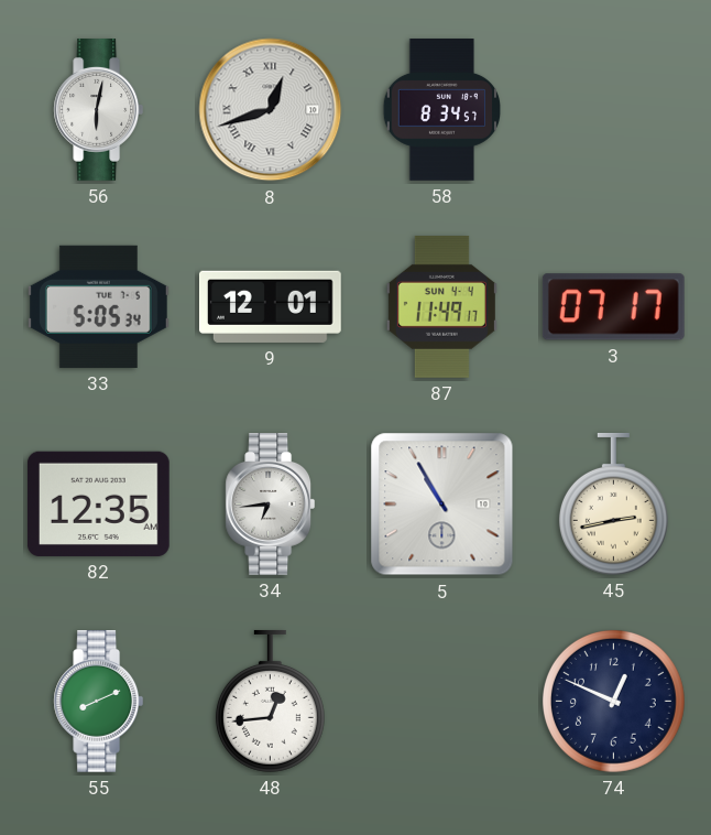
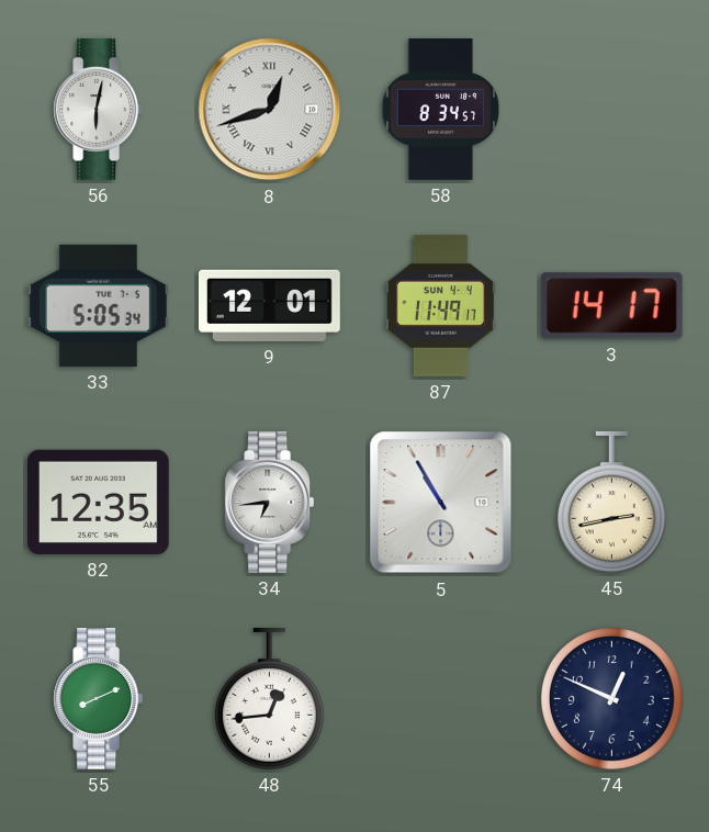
3: 07:17 -> 14:17
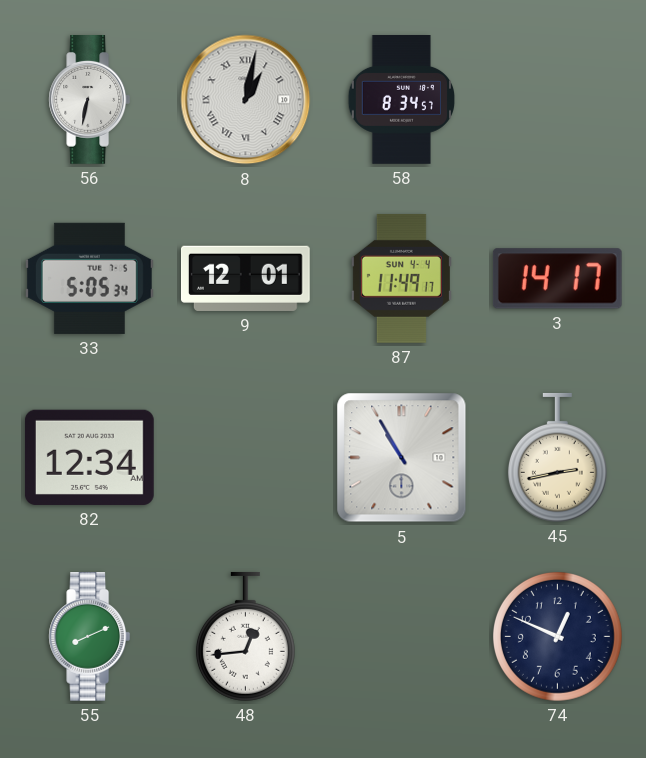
56: 6:02 -> 6:32
8: 12:42 -> 1:02
82: 12:35 -> 12:34
34: 6:44 -> none
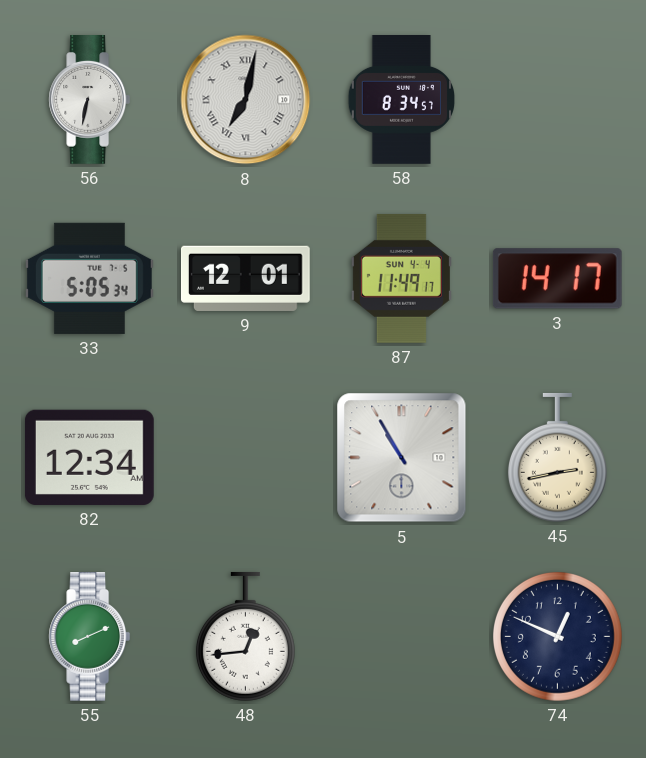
8: 1:02 -> 7:02
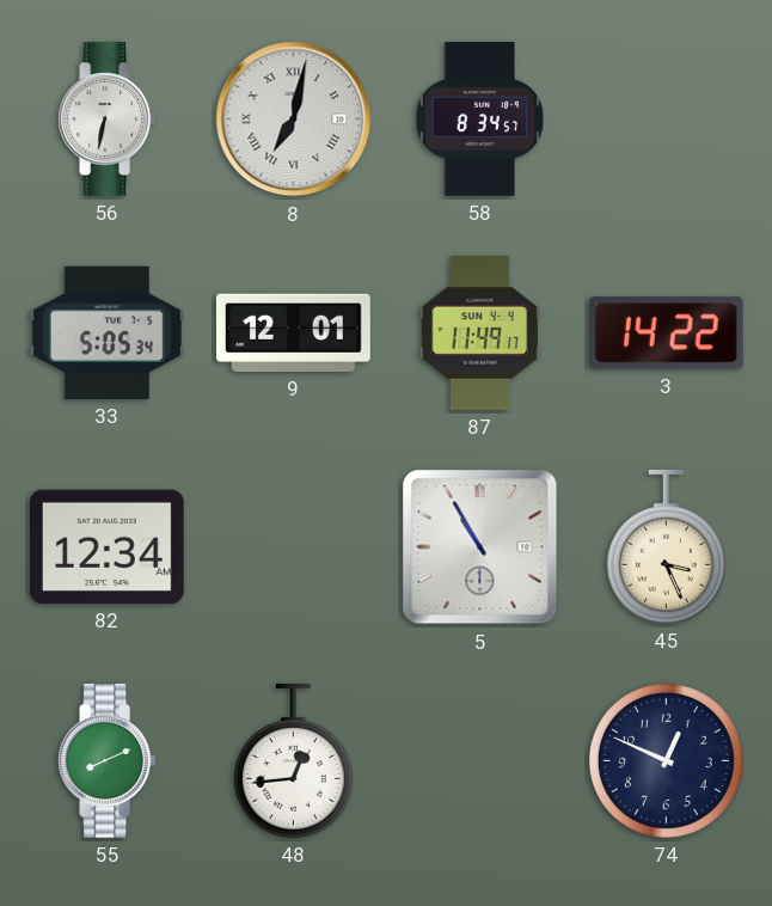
3: 14:17 -> 14:22
45: 2:43 -> 3:26
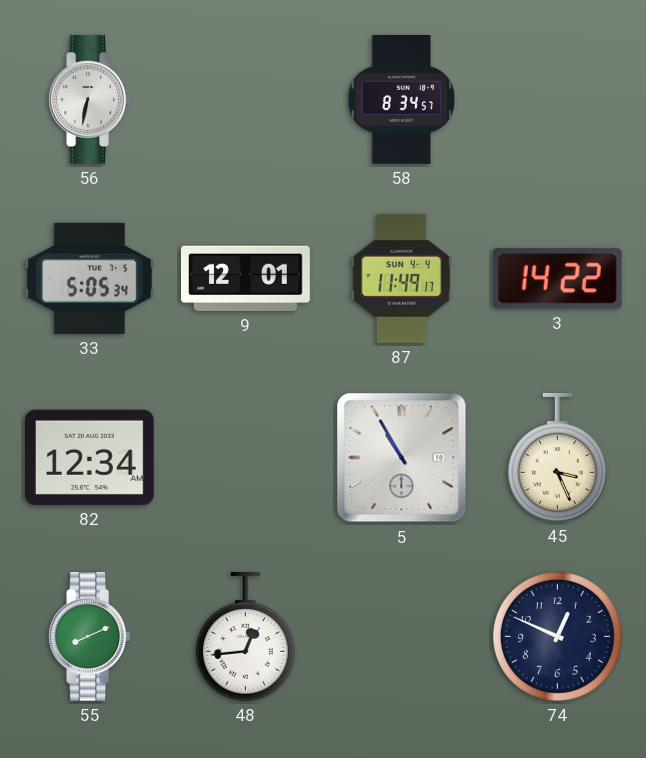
8: 7:02 -> none
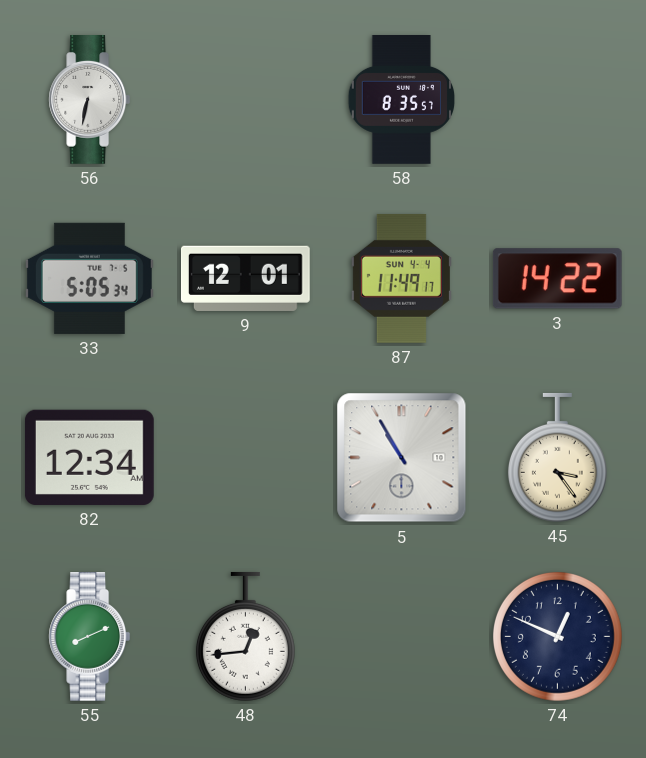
58: 8:34 -> 8:35
45: 3:26 -> 3:24
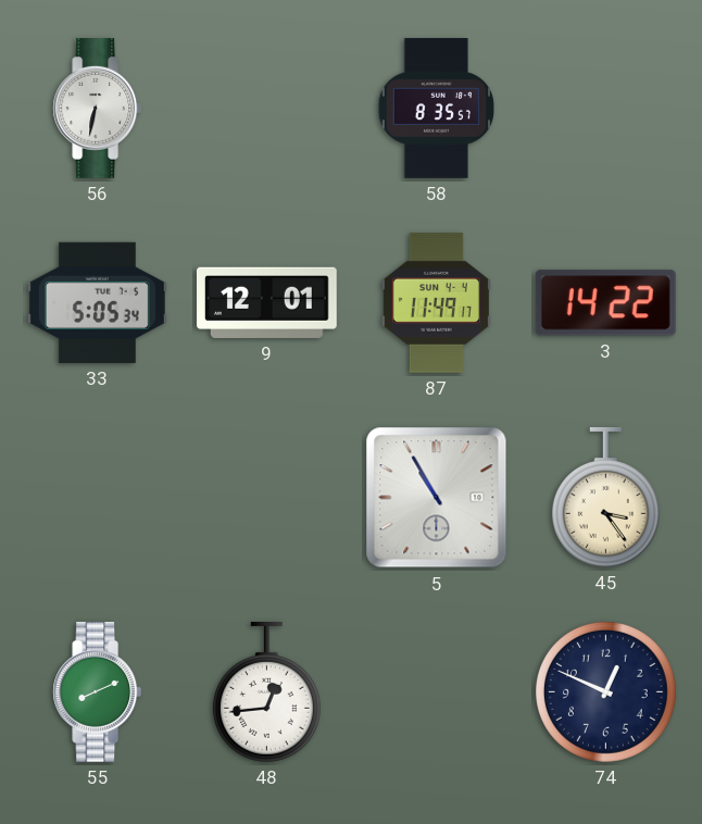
82: 12:34 -> none
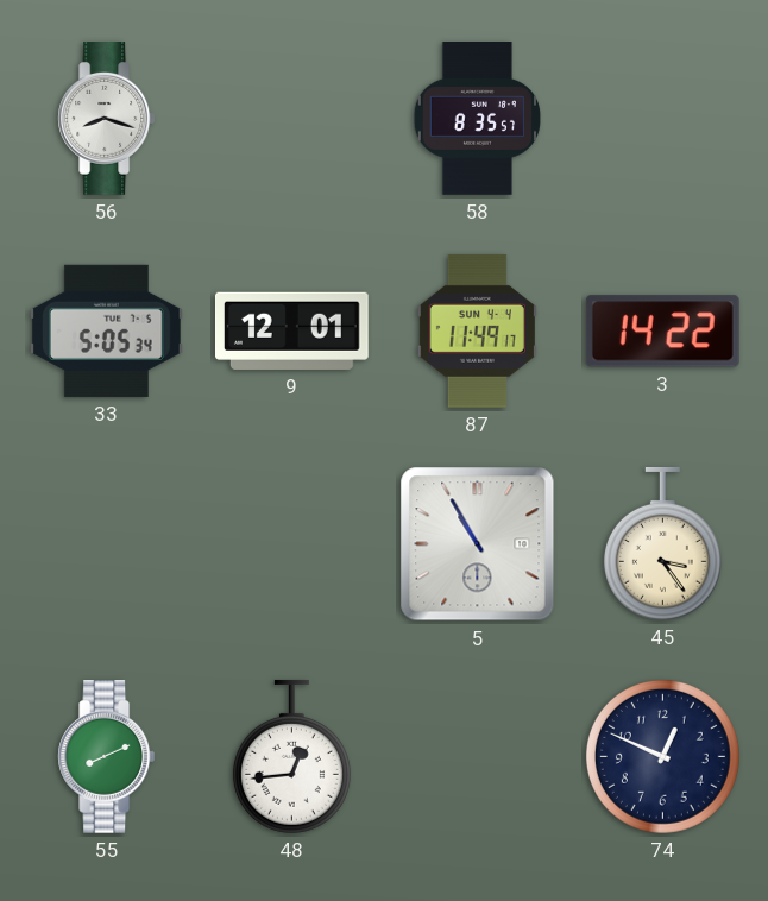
56: 6:32 -> 8:18
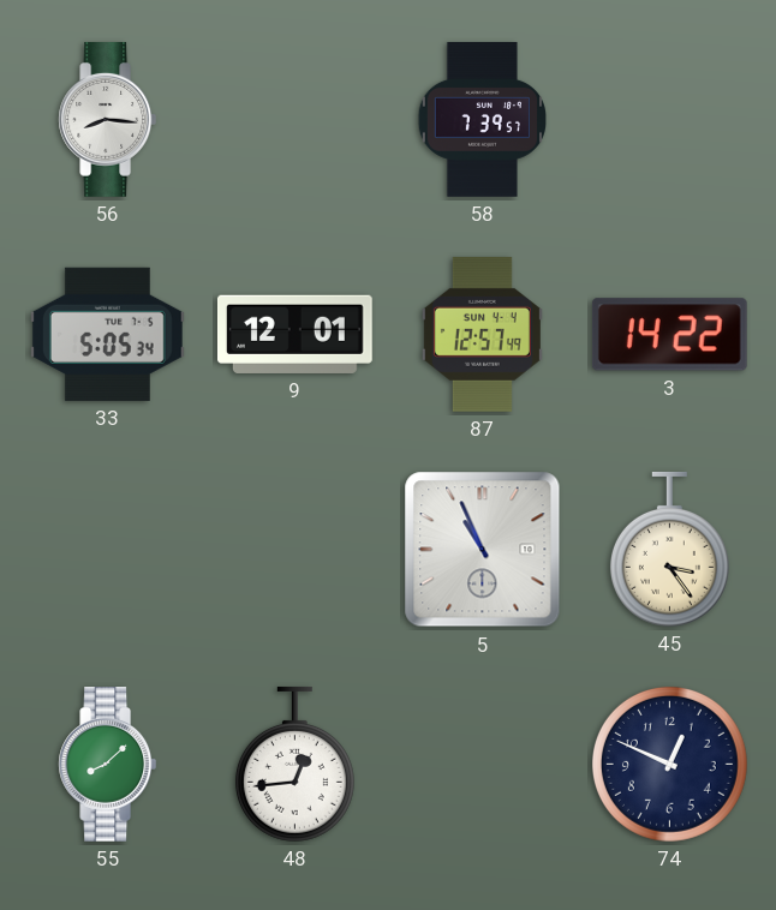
56: 8:18 -> 8:16
58: 8:35 -> 7:39
87: 11:49 -> 12:57
5: 10:55 -> 10:56
55: 8:11 -> 8:08
